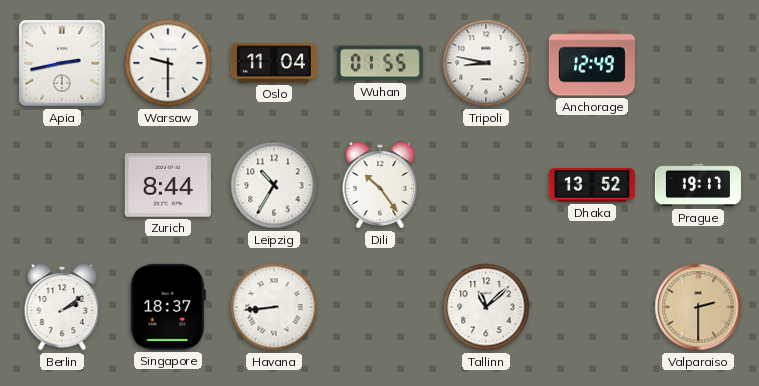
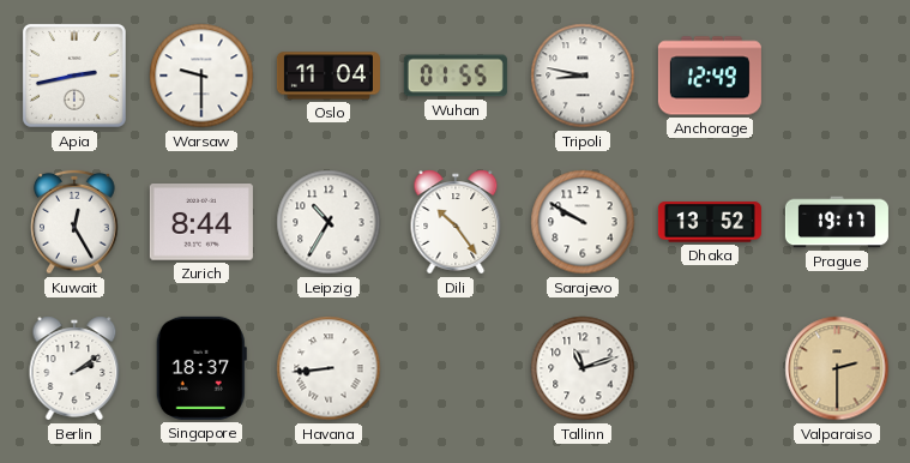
Kuwait: none -> 12:25
Sarajevo: none -> 9:50
Tallinn: 11:08 -> 11:12
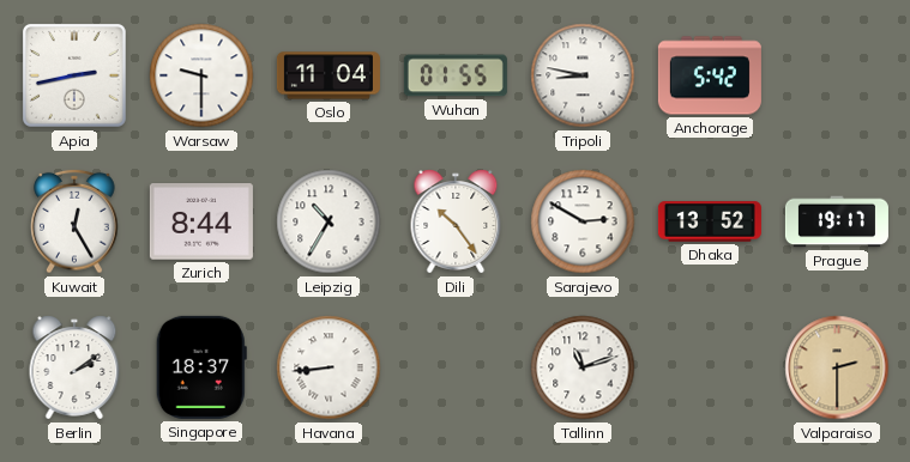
Anchorage: 12:49 -> 5:42
Sarajevo: 9:50 -> 2:50
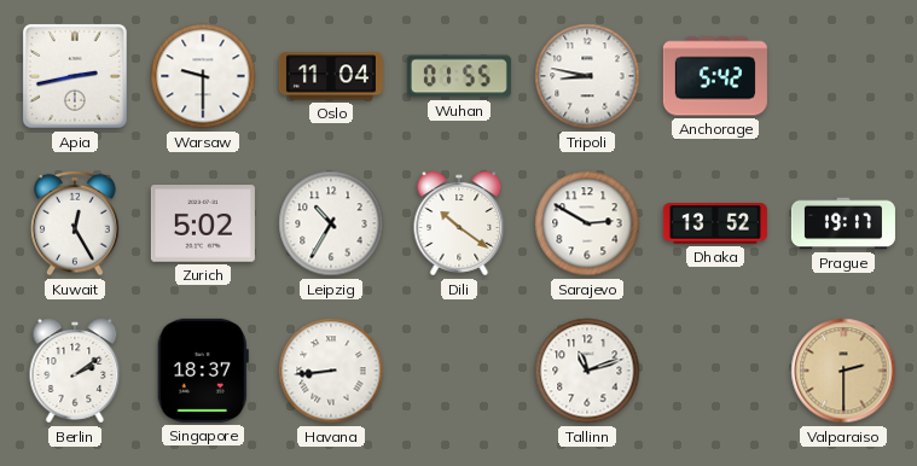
Zurich: 8:44 -> 5:02
Dili: 10:24 -> 10:21
